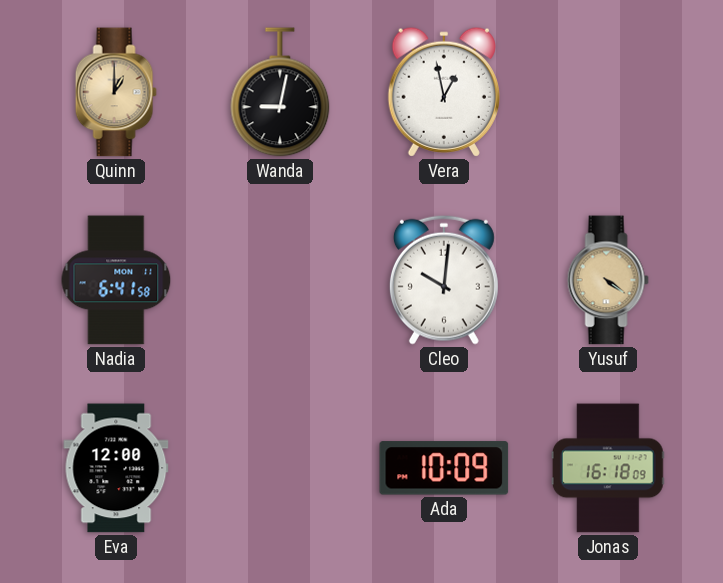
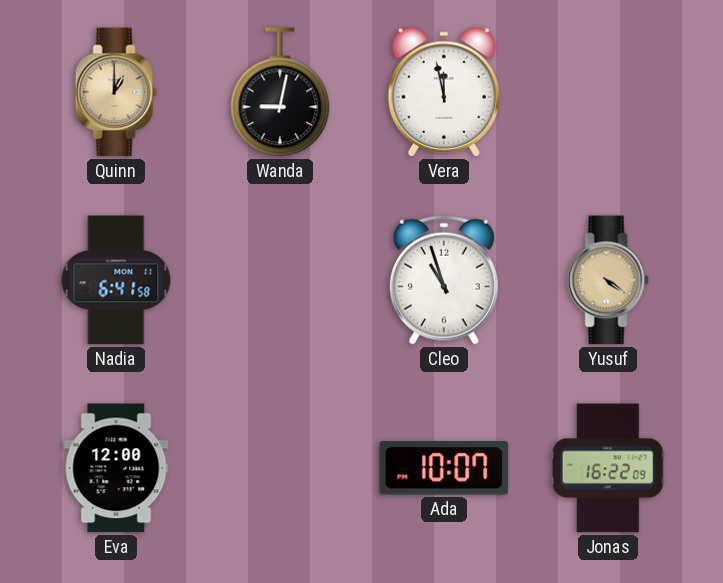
Vera: 12:58 -> 11:58
Cleo: 10:01 -> 10:57
Ada: 10:09 -> 10:07
Jonas: 16:18 -> 16:22
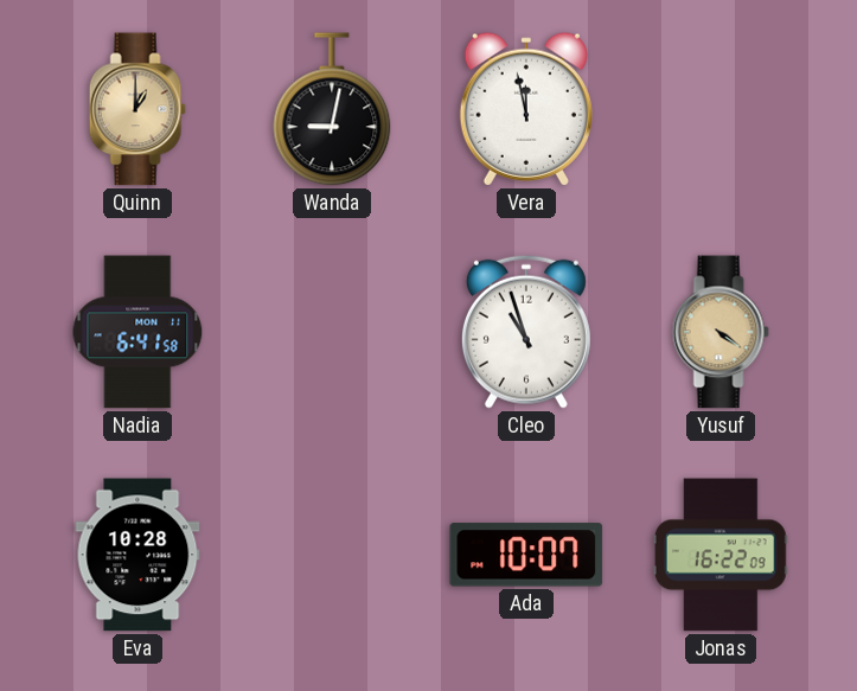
Eva: 12:00 -> 10:28
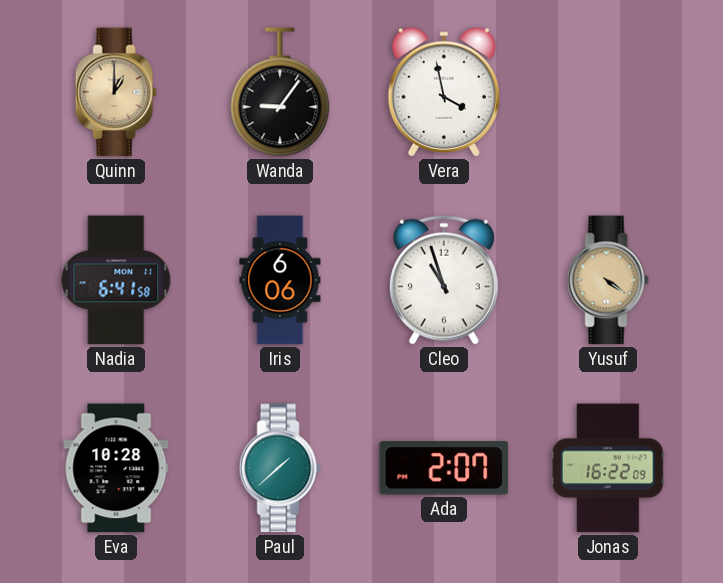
Wanda: 9:02 -> 9:06
Vera: 11:58 -> 3:58
Iris: none -> 6:06
Paul: none -> 1:38
Ada: 10:07 -> 2:07
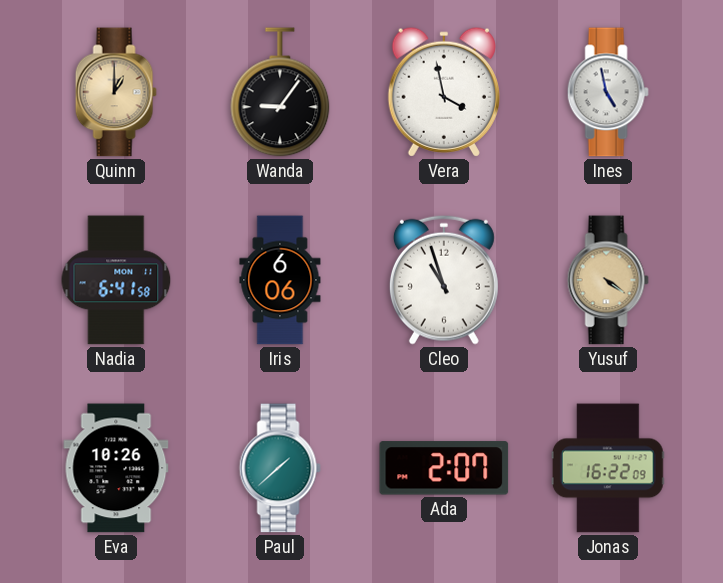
Ines: none -> 4:58
Eva: 10:28 -> 10:26
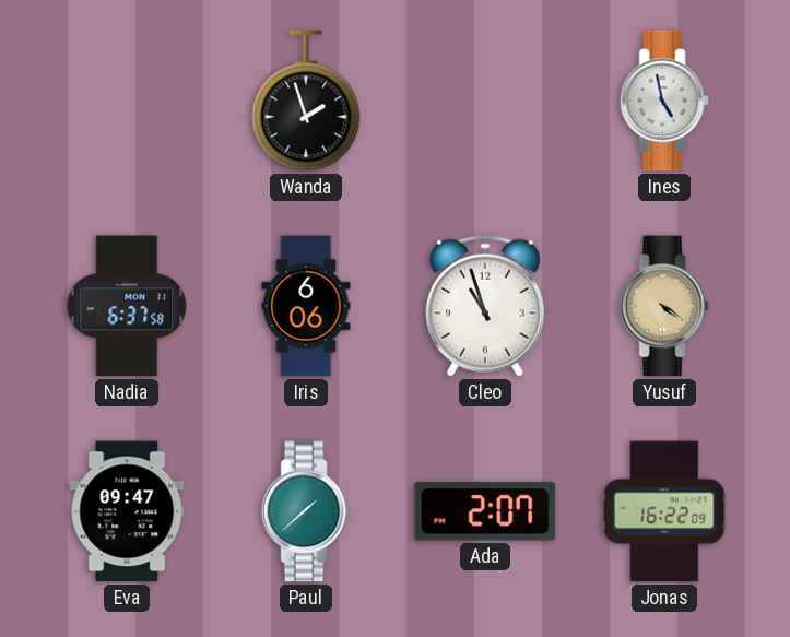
Quinn: 1:00 -> none
Wanda: 9:06 -> 1:57
Vera: 3:58 -> none
Nadia: 6:41 -> 6:37
Eva: 10:26 -> 09:47
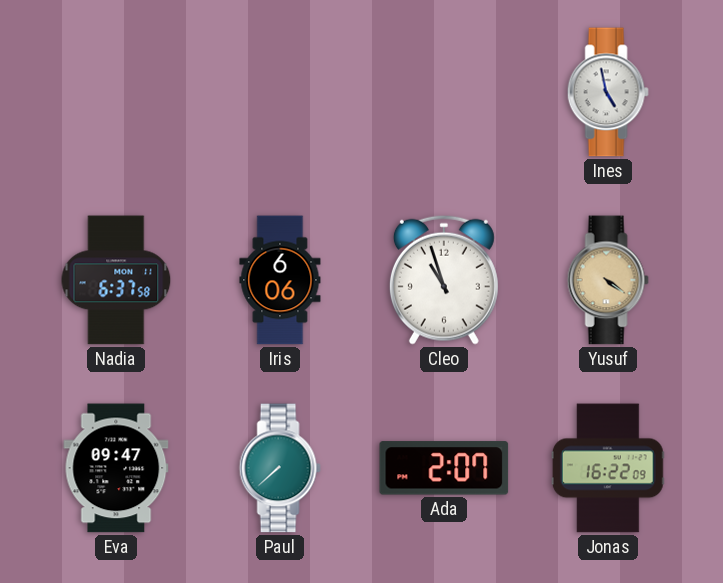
Wanda: 1:57 -> none
Paul: 1:38 -> 7:38
